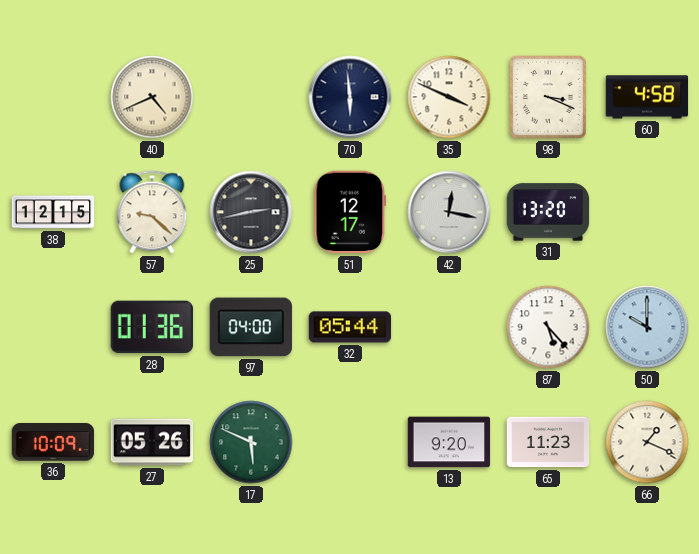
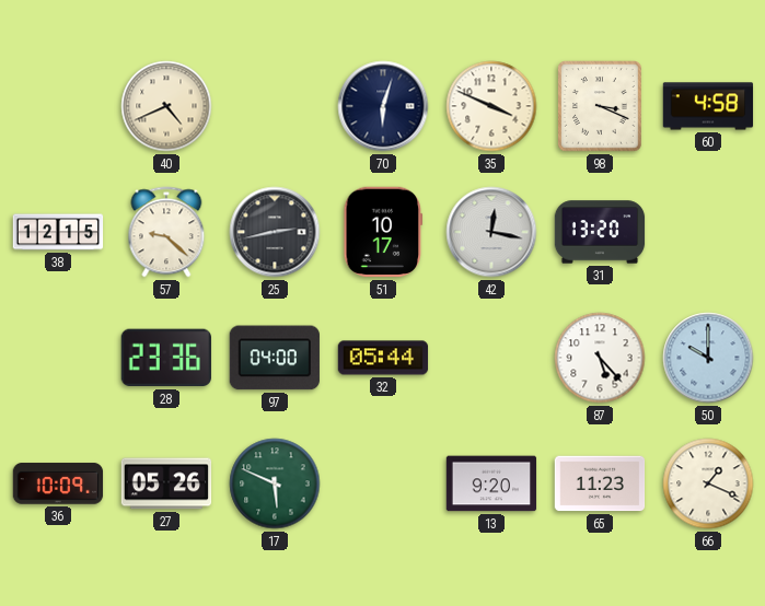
70: 5:59 -> 6:03
51: 12:17 -> 10:17
28: 01:36 -> 23:36
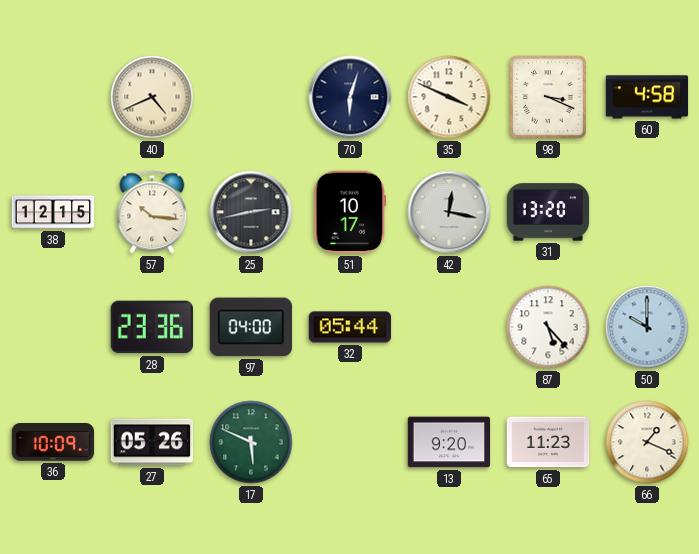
57: 9:22 -> 10:16
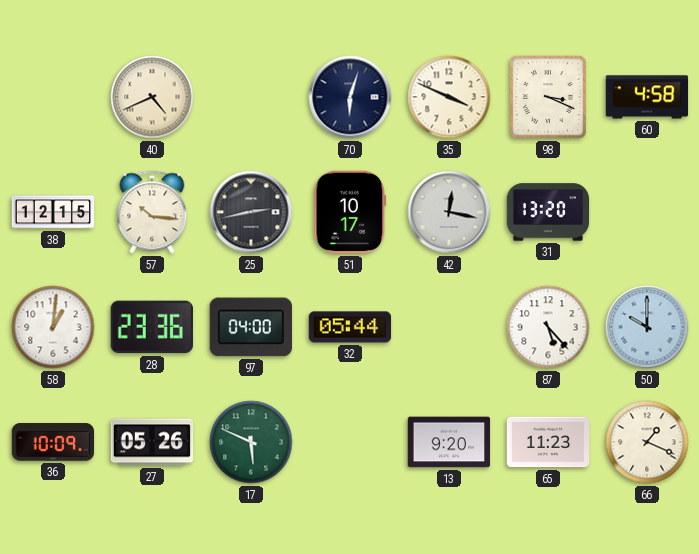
58: none -> 1:01
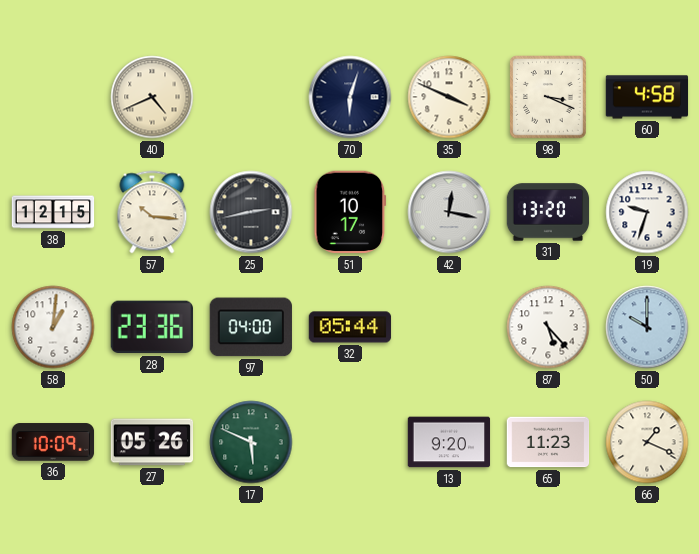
19: none -> 9:33
